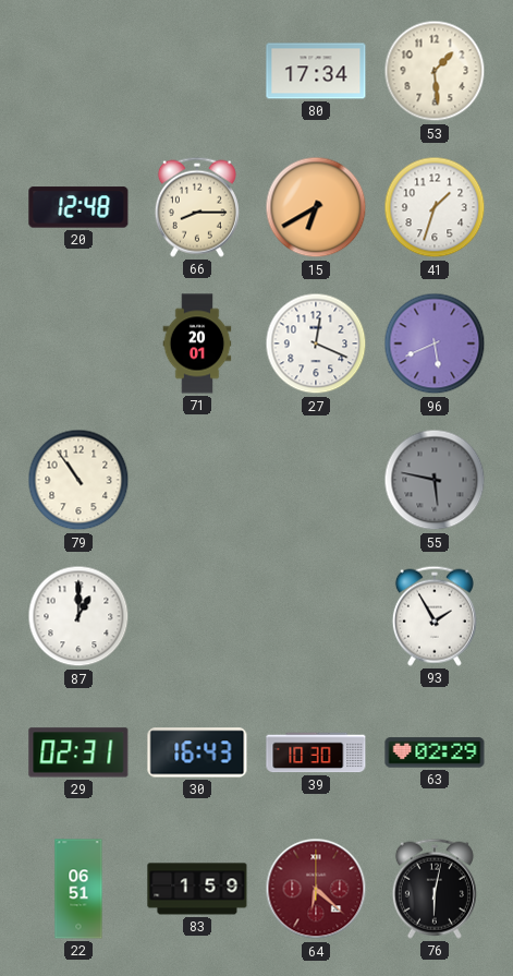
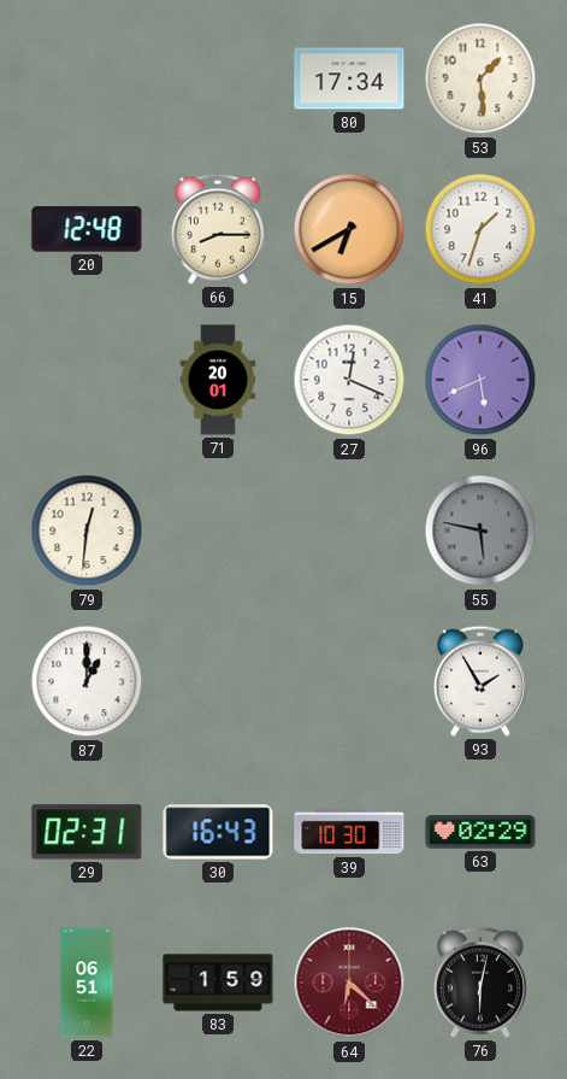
79: 10:54 -> 12:31
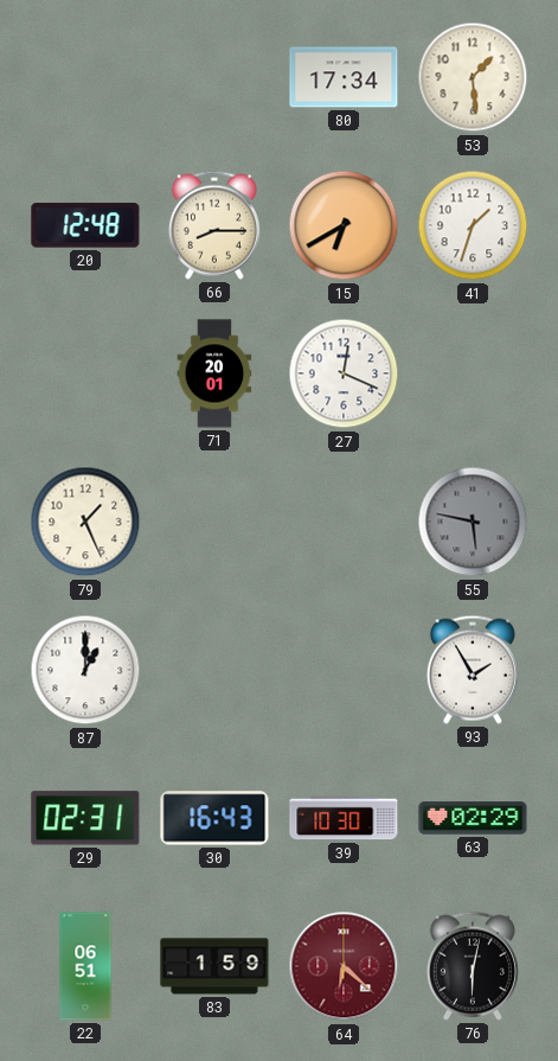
96: 5:41 -> none
79: 12:31 -> 1:26
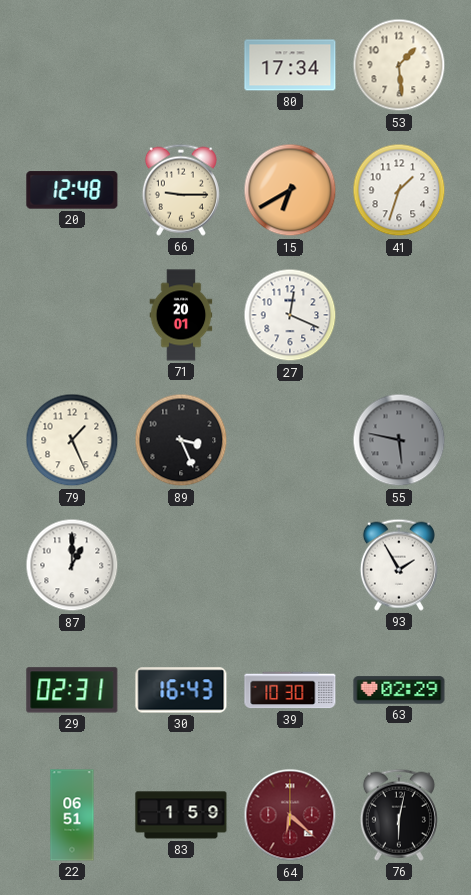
66: 8:15 -> 9:15
89: none -> 3:26
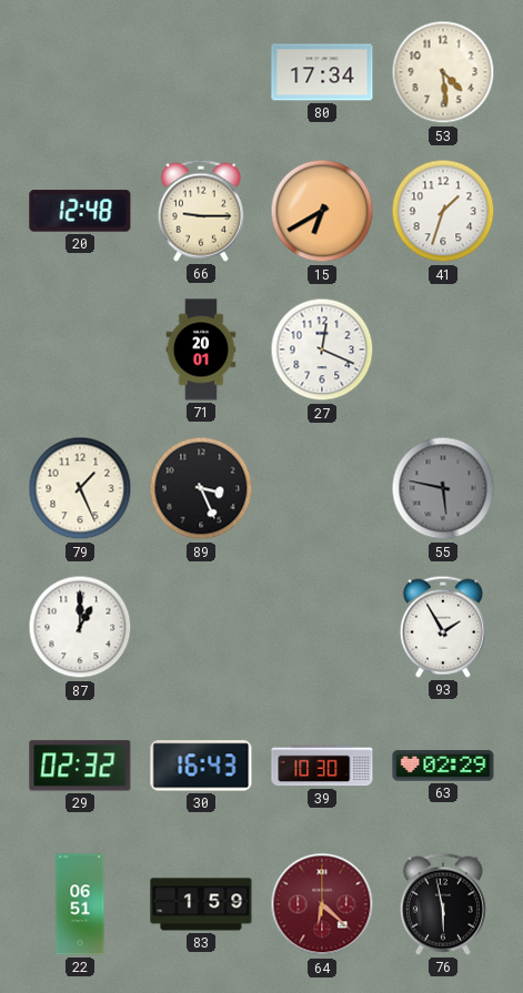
53: 1:29 -> 4:29
29: 02:31 -> 02:32
76: 6:02 -> 5:58
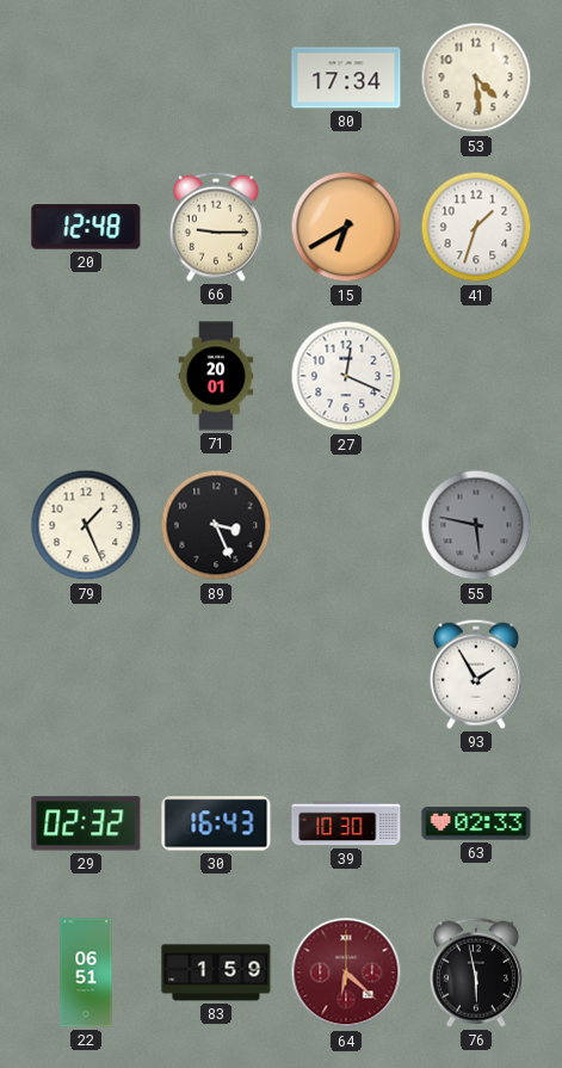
87: 1:00 -> none
63: 02:29 -> 02:33
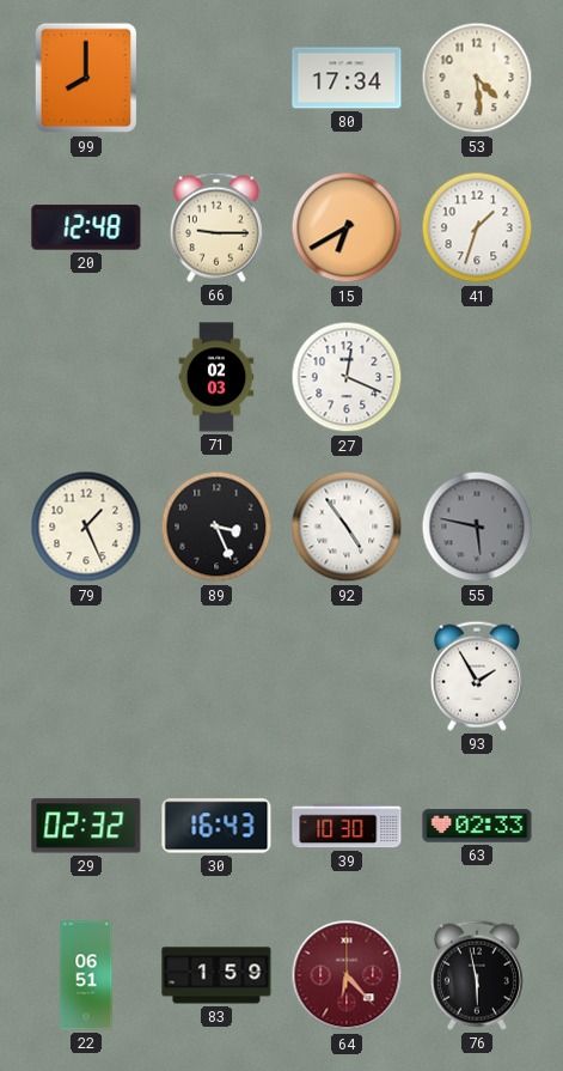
99: none -> 8:00
71: 20:01 -> 02:03
92: none -> 4:54
64: 6:22 -> 6:23
